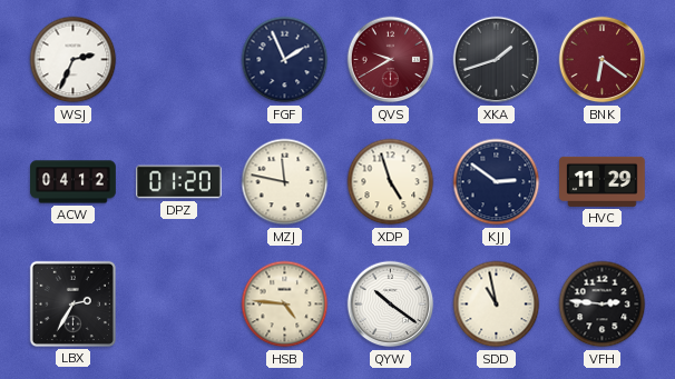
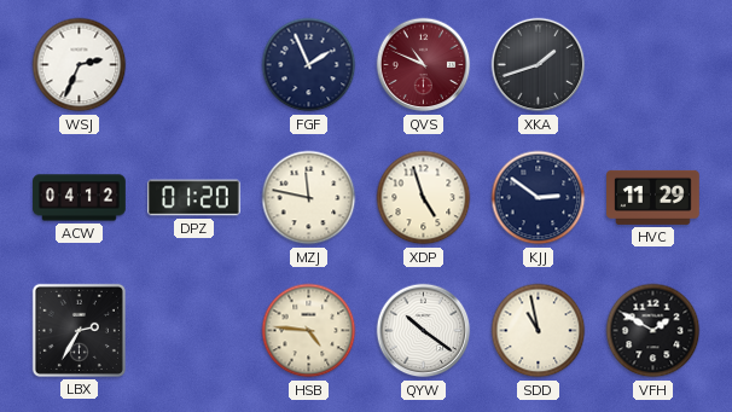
QVS: 9:40 -> 10:49
BNK: 6:21 -> none
VFH: 2:46 -> 1:50
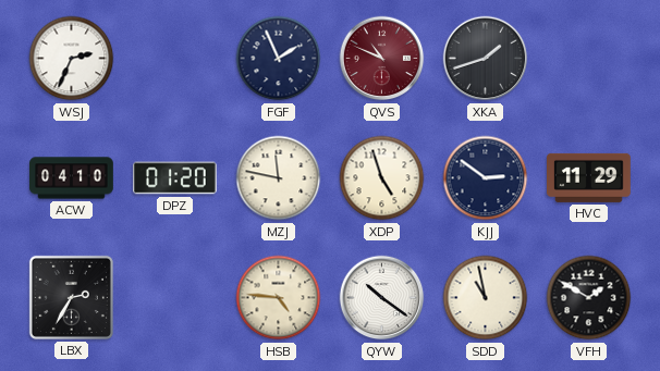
ACW: 04:12 -> 04:10
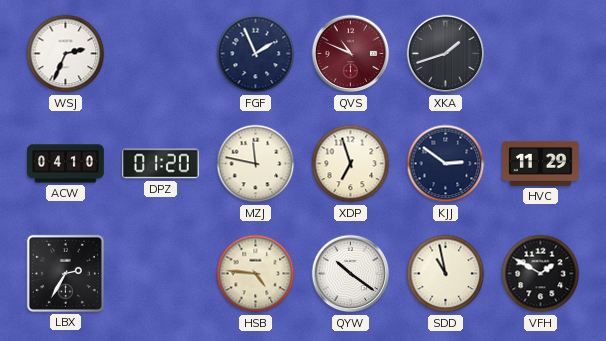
XDP: 4:57 -> 6:57
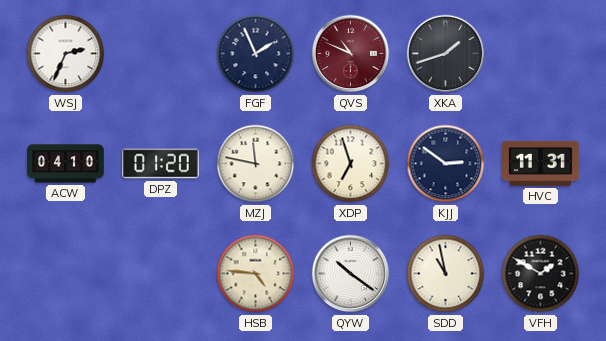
HVC: 11:29 -> 11:31
LBX: 2:35 -> none
